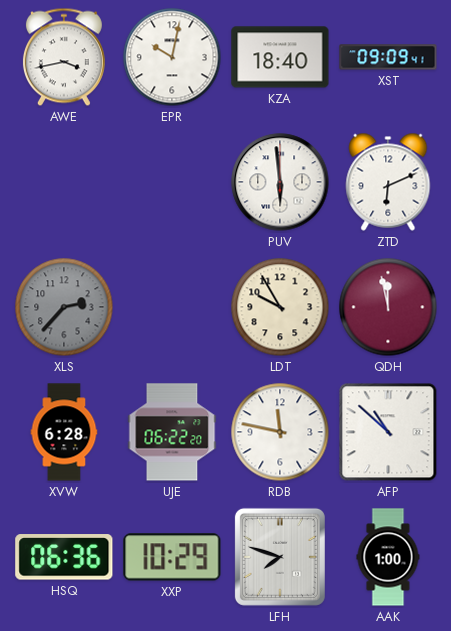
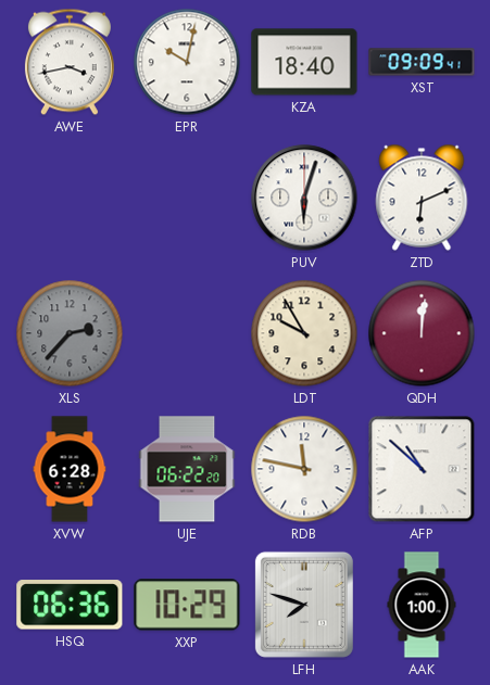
PUV: 5:59 -> 6:03
QDH: 11:58 -> 12:01
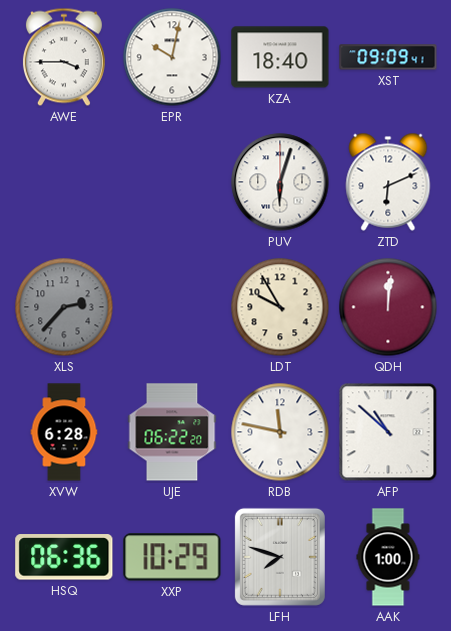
AWE: 3:43 -> 3:45
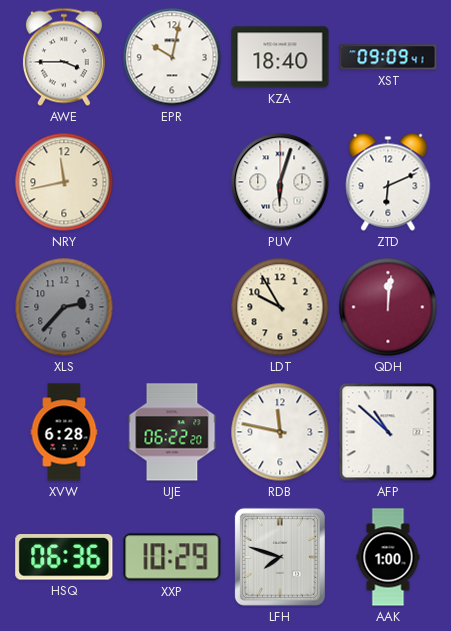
NRY: none -> 11:43
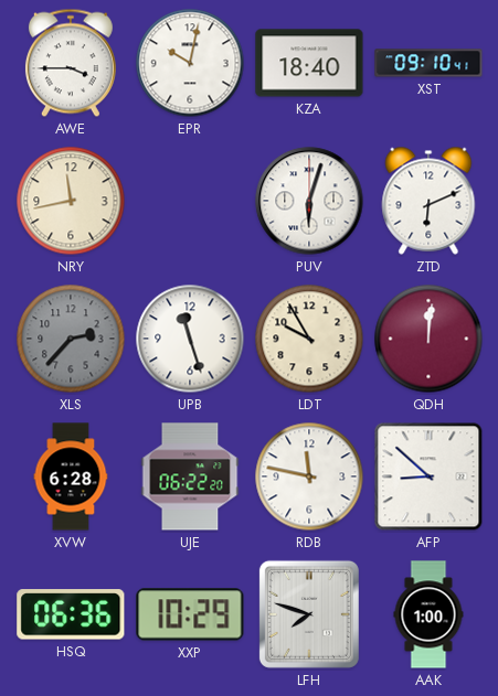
XST: 09:09 -> 09:10
UPB: none -> 11:27
AFP: 10:52 -> 8:52
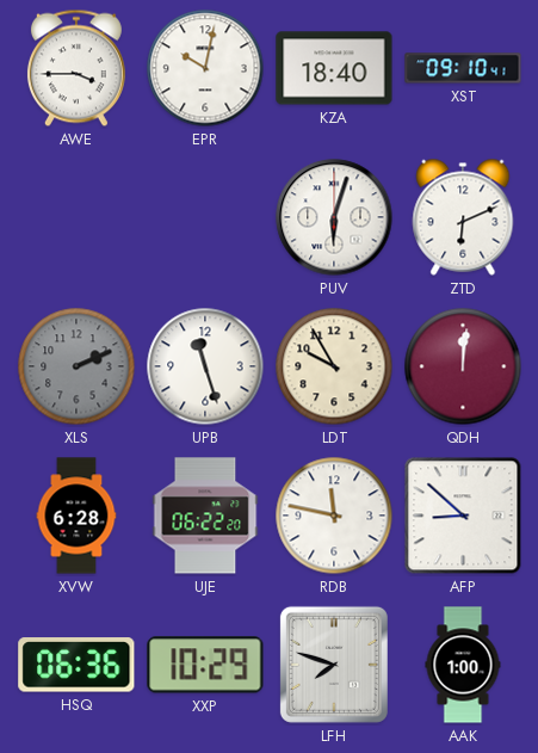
NRY: 11:43 -> none
XLS: 2:37 -> 2:11
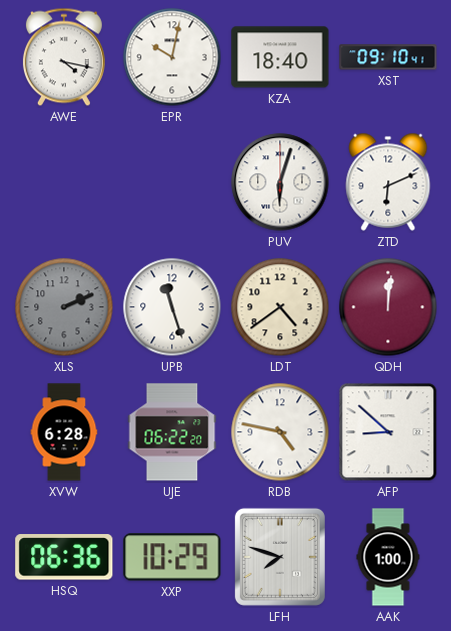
AWE: 3:45 -> 4:17
LDT: 9:55 -> 4:39
RDB: 11:47 -> 4:47
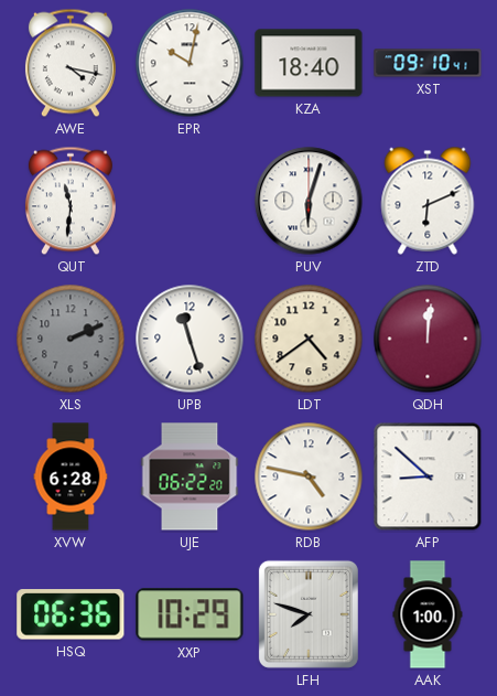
QUT: none -> 11:31
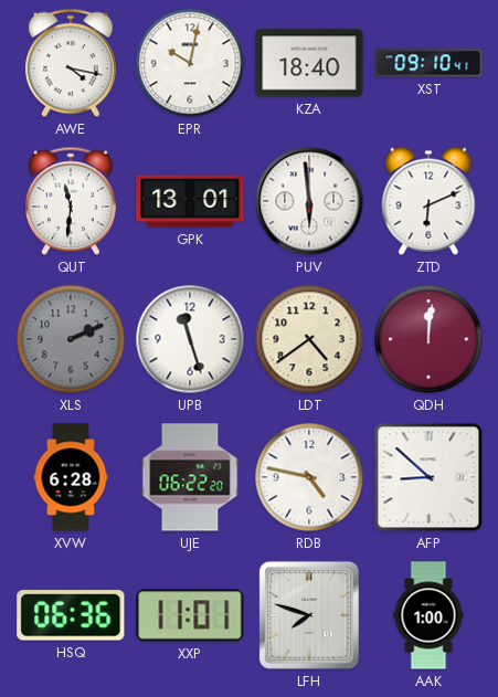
GPK: none -> 13:01
PUV: 6:03 -> 5:59
XXP: 10:29 -> 11:01
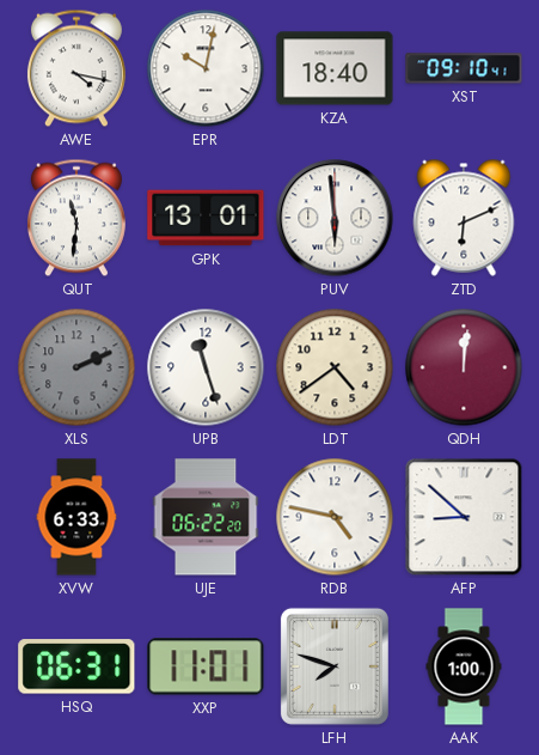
XVW: 6:28 -> 6:33
HSQ: 06:36 -> 06:31
